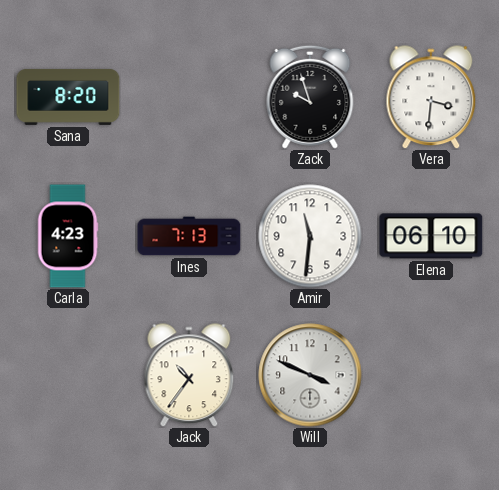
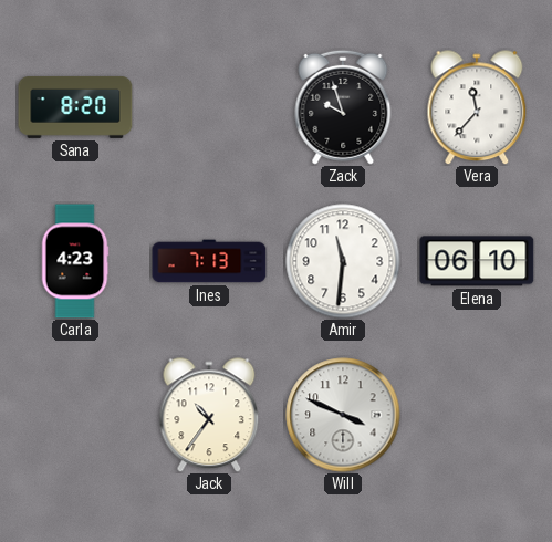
Vera: 3:31 -> 11:37
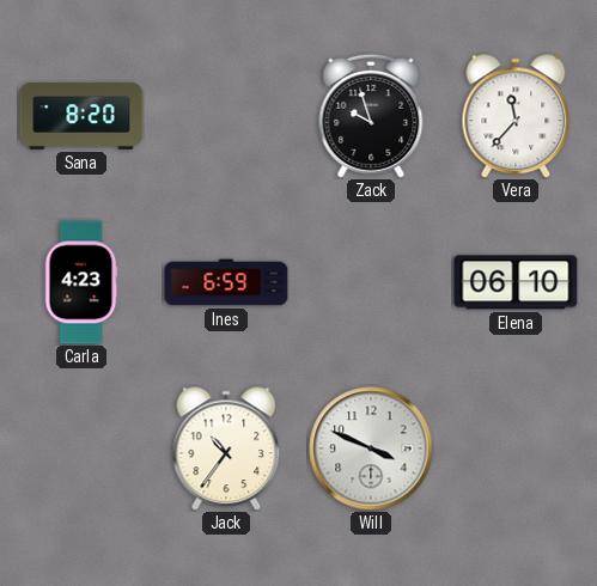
Ines: 7:13 -> 6:59
Amir: 11:31 -> none
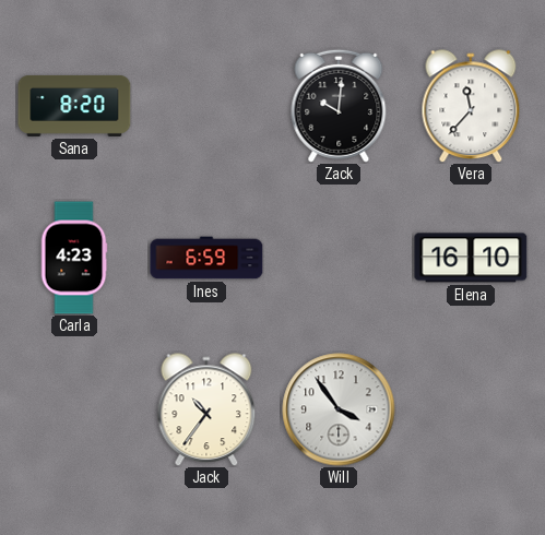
Zack: 9:57 -> 10:01
Elena: 06:10 -> 16:10
Will: 3:49 -> 3:54
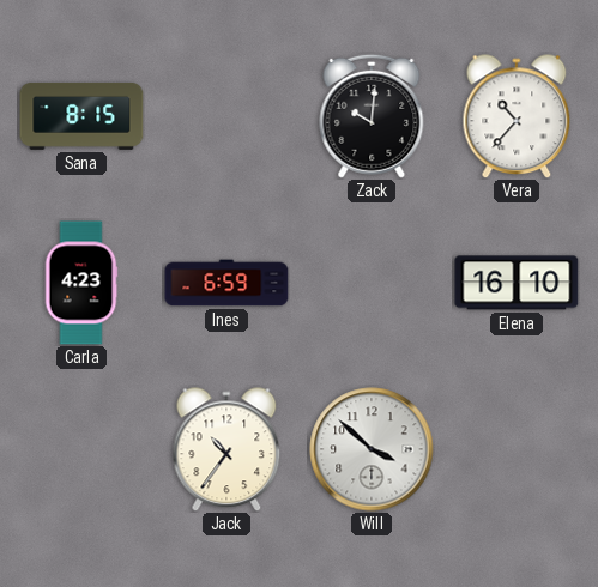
Sana: 8:20 -> 8:15
Vera: 11:37 -> 10:37
Will: 3:54 -> 3:52
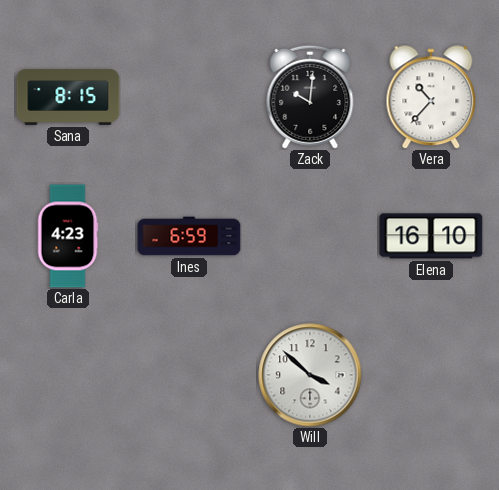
Jack: 10:36 -> none
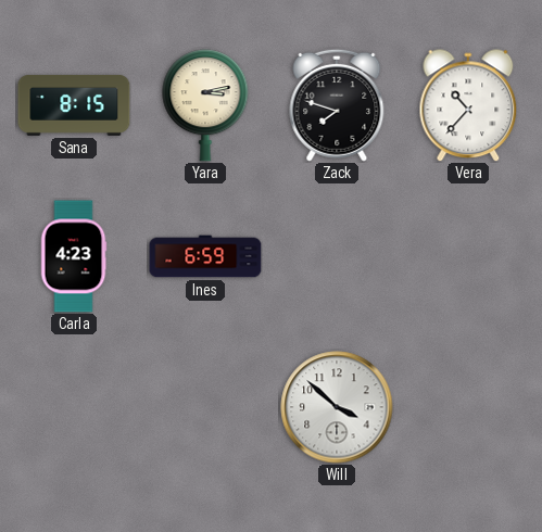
Yara: none -> 3:13
Zack: 10:01 -> 7:48
Elena: 16:10 -> none
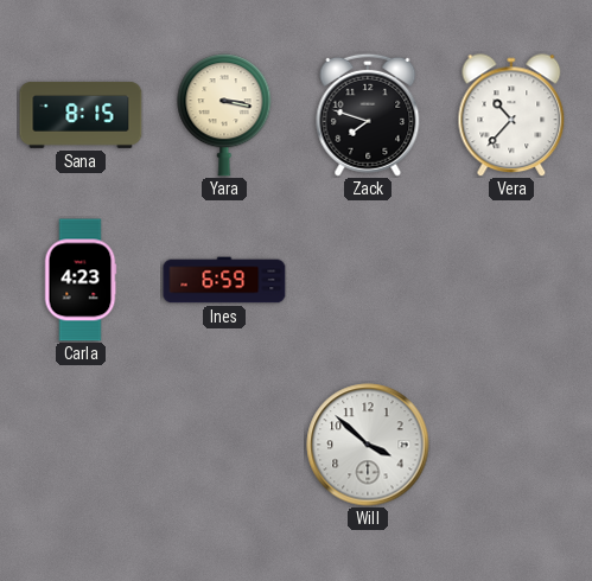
Yara: 3:13 -> 3:17
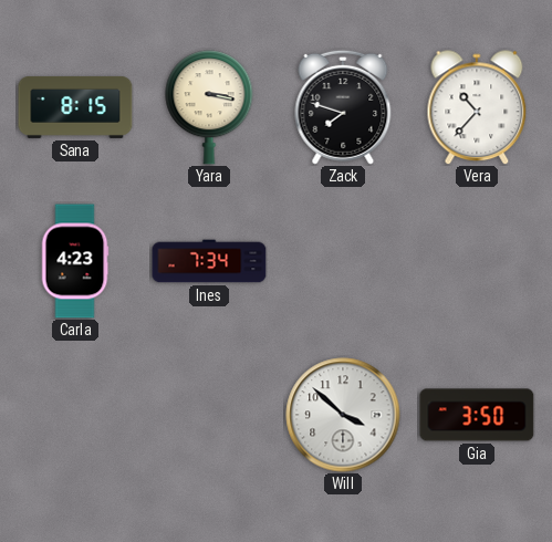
Ines: 6:59 -> 7:34
Gia: none -> 3:50
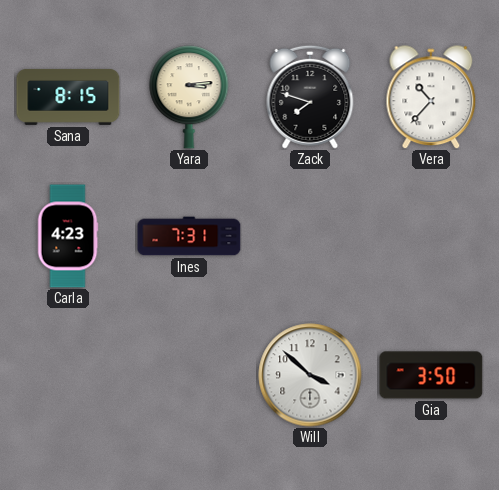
Yara: 3:17 -> 3:14
Ines: 7:34 -> 7:31
